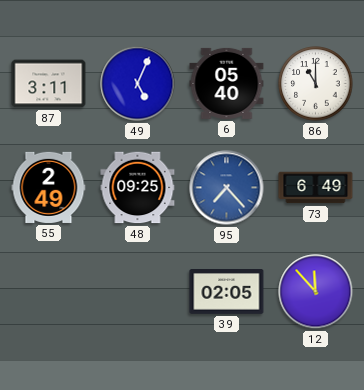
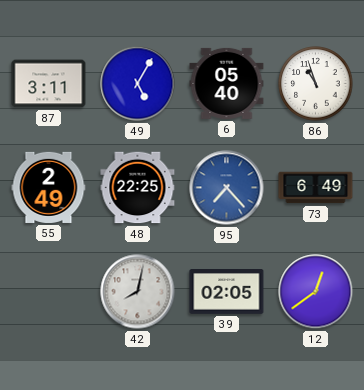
49: 5:04 -> 5:05
86: 11:00 -> 10:57
48: 09:25 -> 22:25
42: none -> 8:02
12: 11:53 -> 12:39
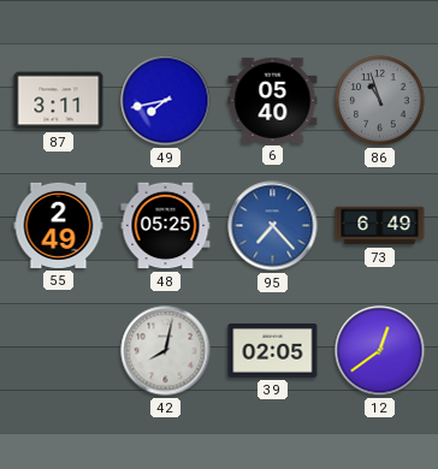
49: 5:05 -> 7:43
86 dial: white -> grey
48: 22:25 -> 05:25
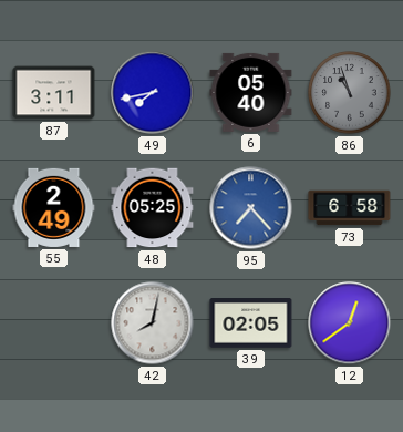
73: 6:49 -> 6:58
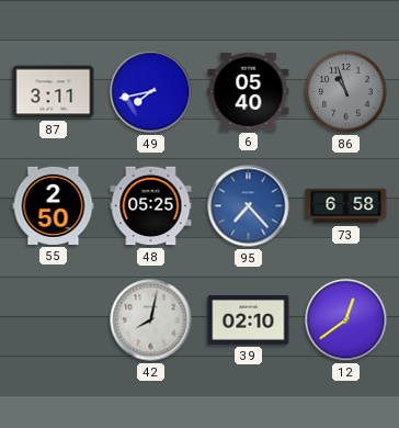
55: 2:49 -> 2:50
39: 02:05 -> 02:10
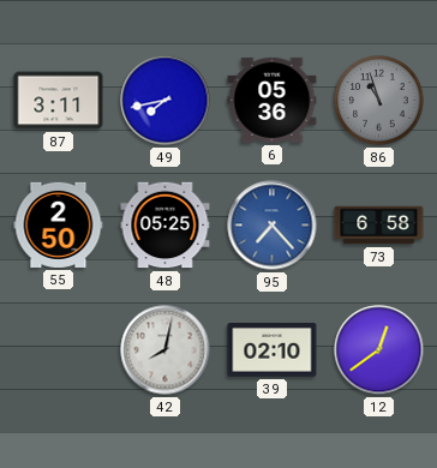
6: 05:40 -> 05:36
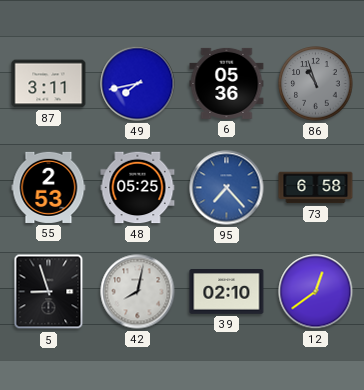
55: 2:50 -> 2:53
5: none -> 8:57
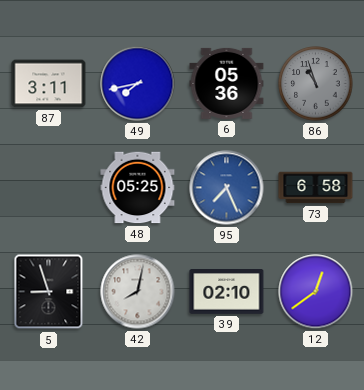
55: 2:53 -> none
95: 7:23 -> 7:26
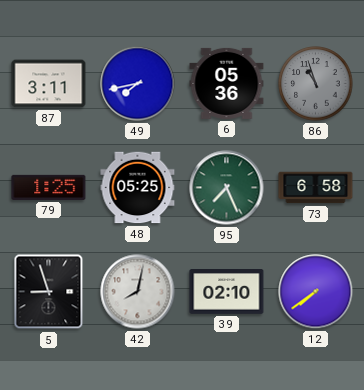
79: none -> 1:25
95 dial: blue -> green
12: 12:39 -> 7:39
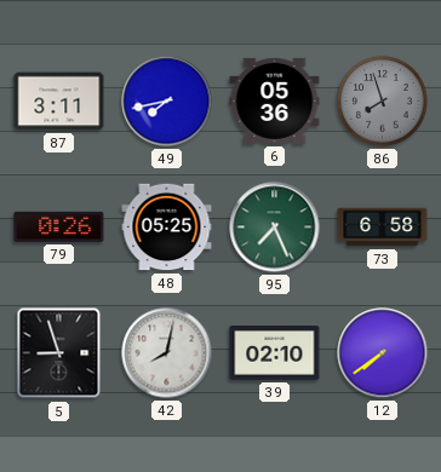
86: 10:57 -> 7:57
79: 1:25 -> 0:26
